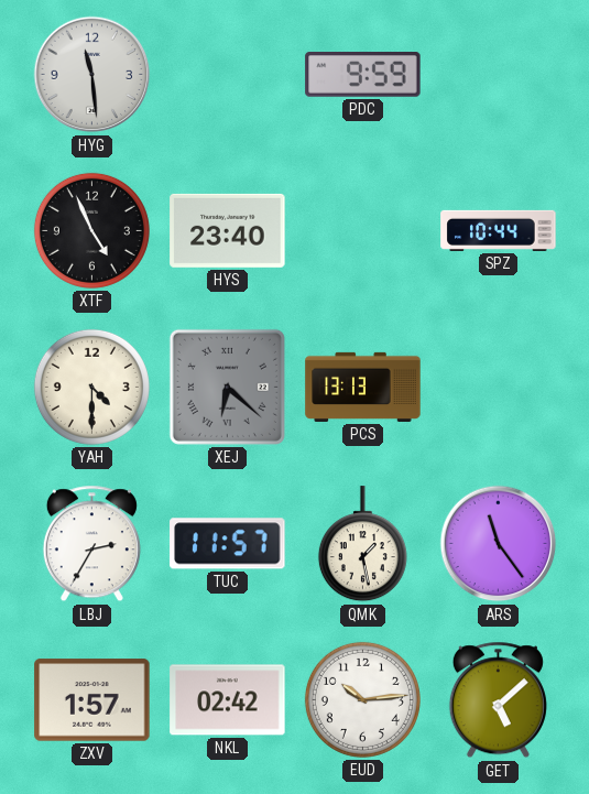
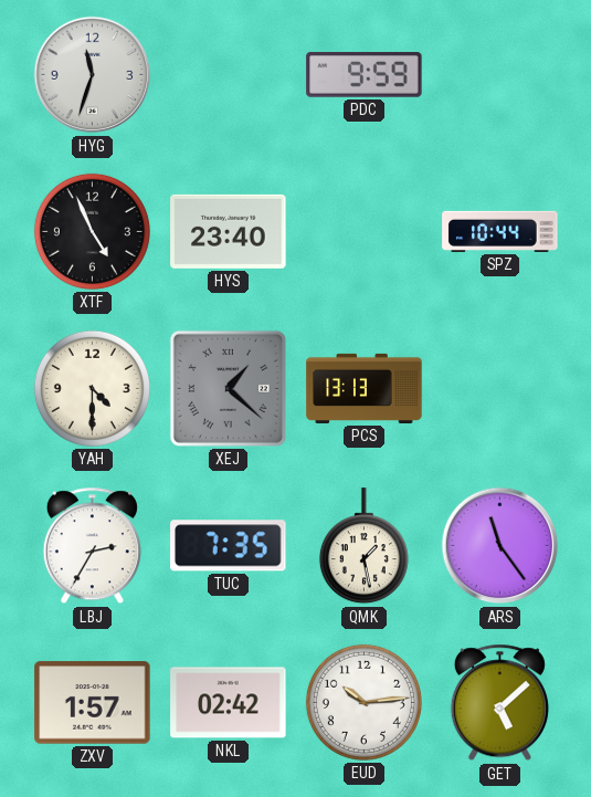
HYG: 11:29 -> 11:33
XEJ: 6:22 -> 1:22
TUC: 11:57 -> 7:35
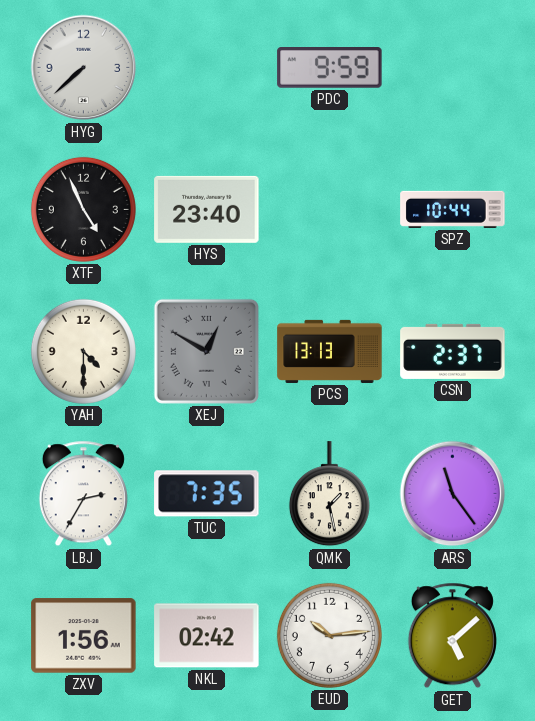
HYG: 11:33 -> 7:38
XEJ: 1:22 -> 12:50
CSN: none -> 2:37
ZXV: 1:57 -> 1:56
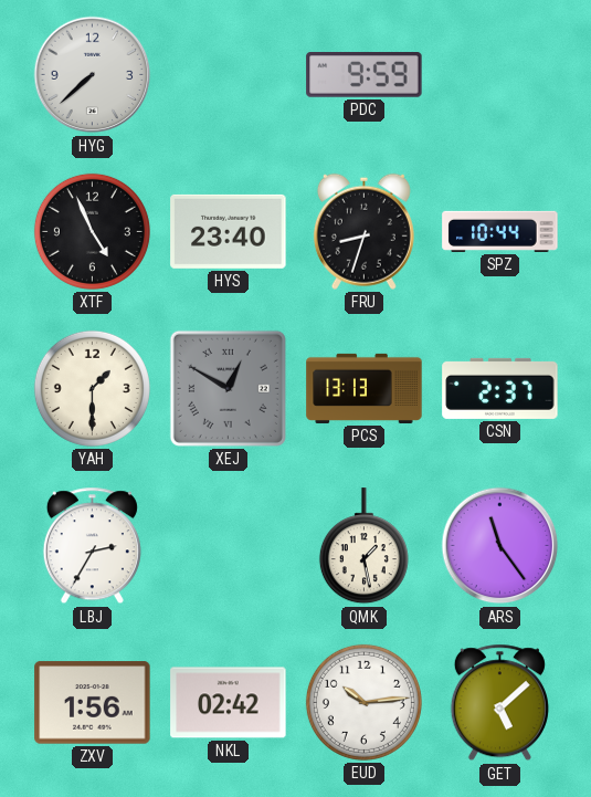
FRU: none -> 8:33
YAH: 4:30 -> 1:30
TUC: 7:35 -> none
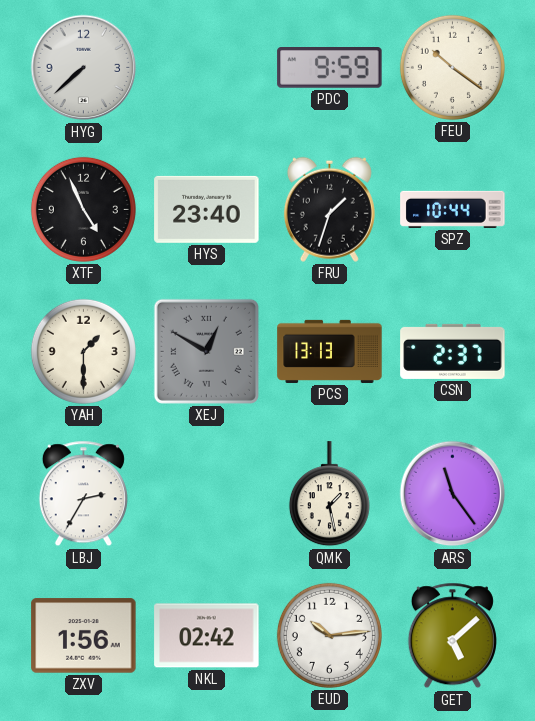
FEU: none -> 10:21
FRU: 8:33 -> 1:33
